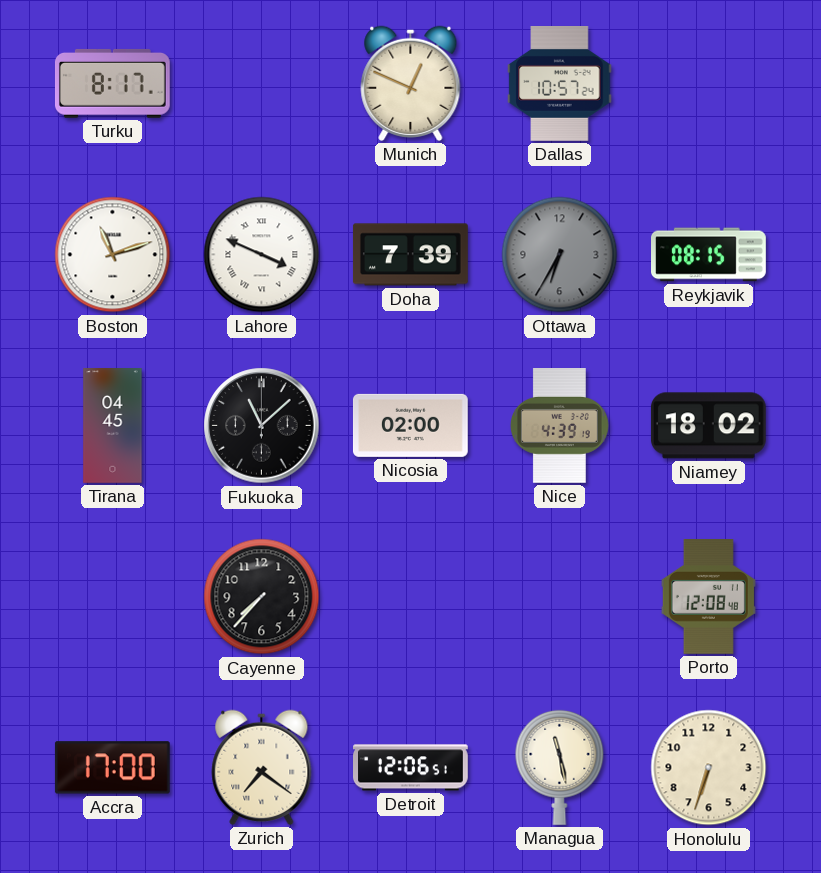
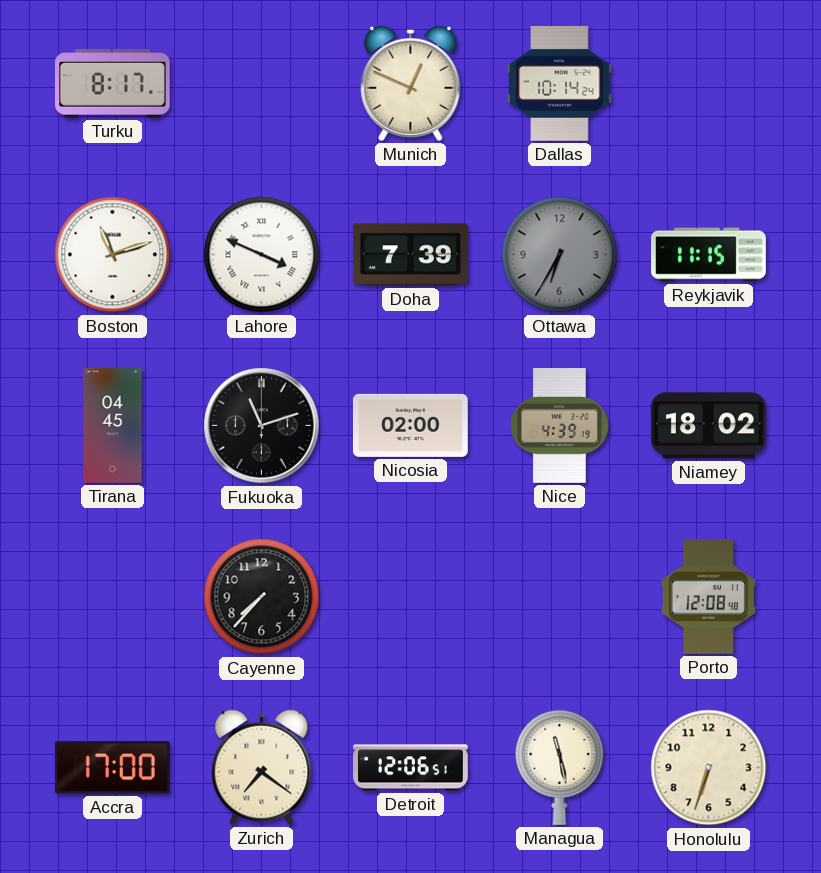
Dallas: 10:57 -> 10:14
Reykjavik: 08:15 -> 11:15
Fukuoka: 11:08 -> 11:12
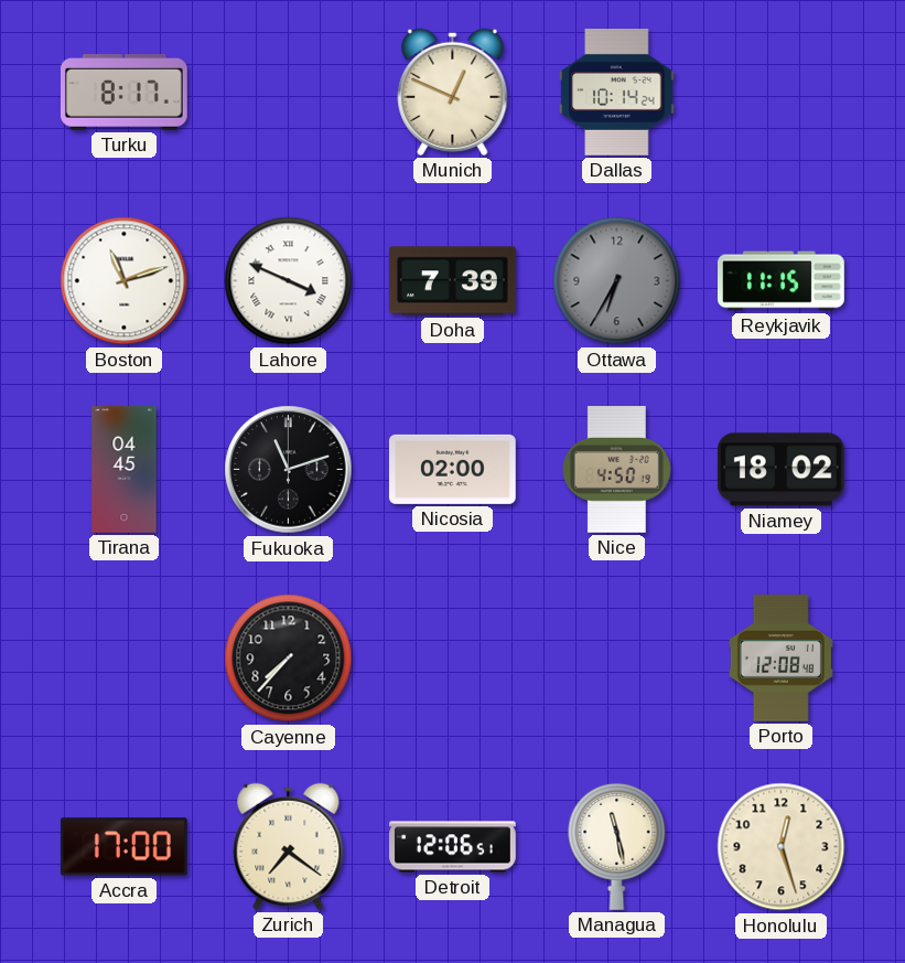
Nice: 4:39 -> 4:50
Honolulu: 6:33 -> 12:27
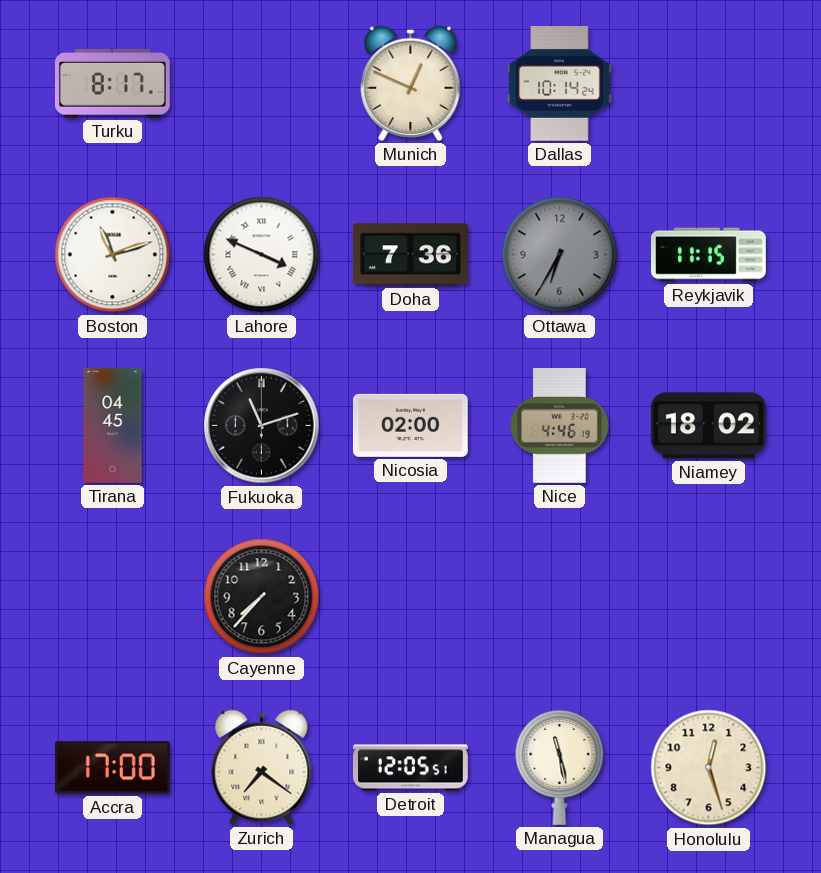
Doha: 7:39 -> 7:36
Nice: 4:50 -> 4:46
Porto: 12:08 -> none
Detroit: 12:06 -> 12:05
